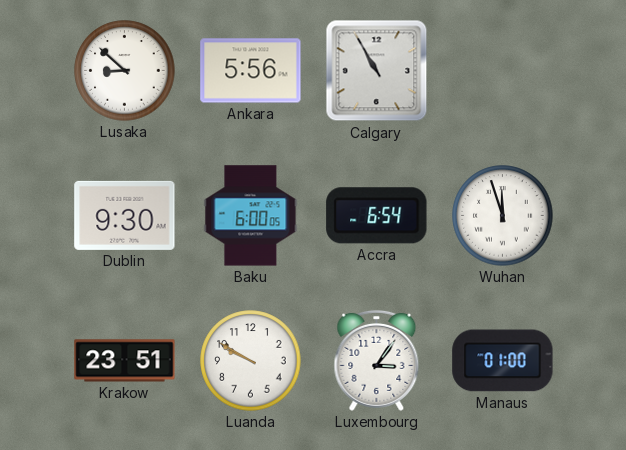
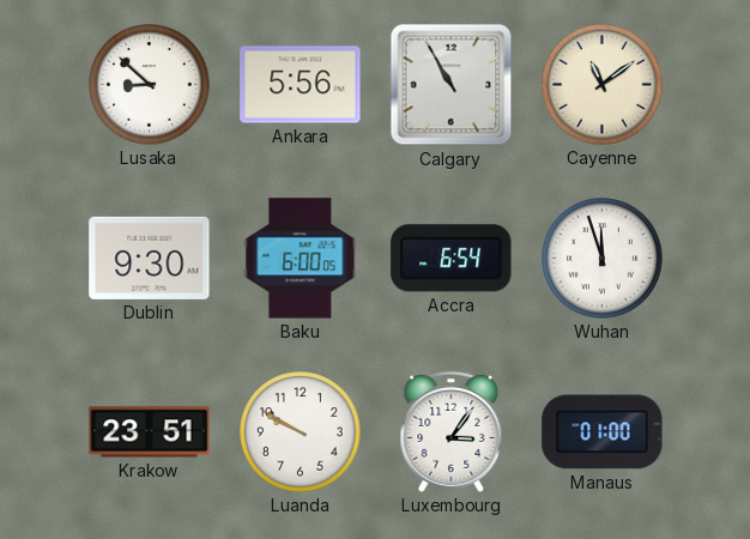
Cayenne: none -> 11:09
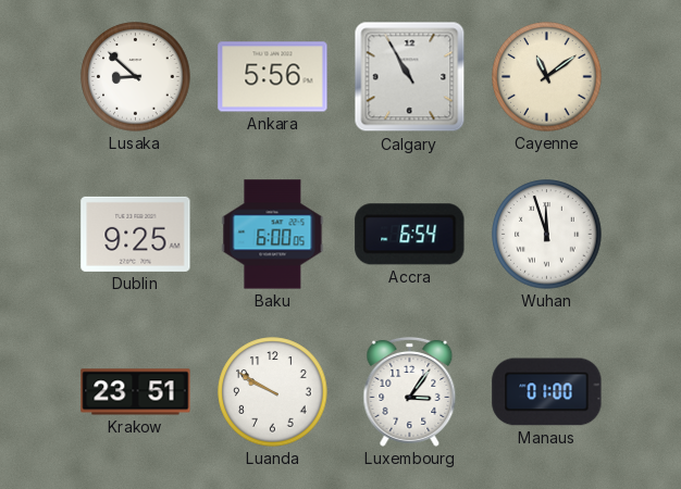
Dublin: 9:30 -> 9:25
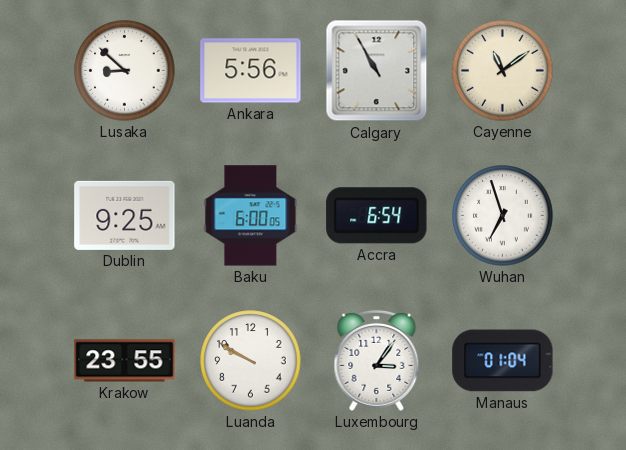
Wuhan: 11:57 -> 6:57
Krakow: 23:51 -> 23:55
Manaus: 01:00 -> 01:04
